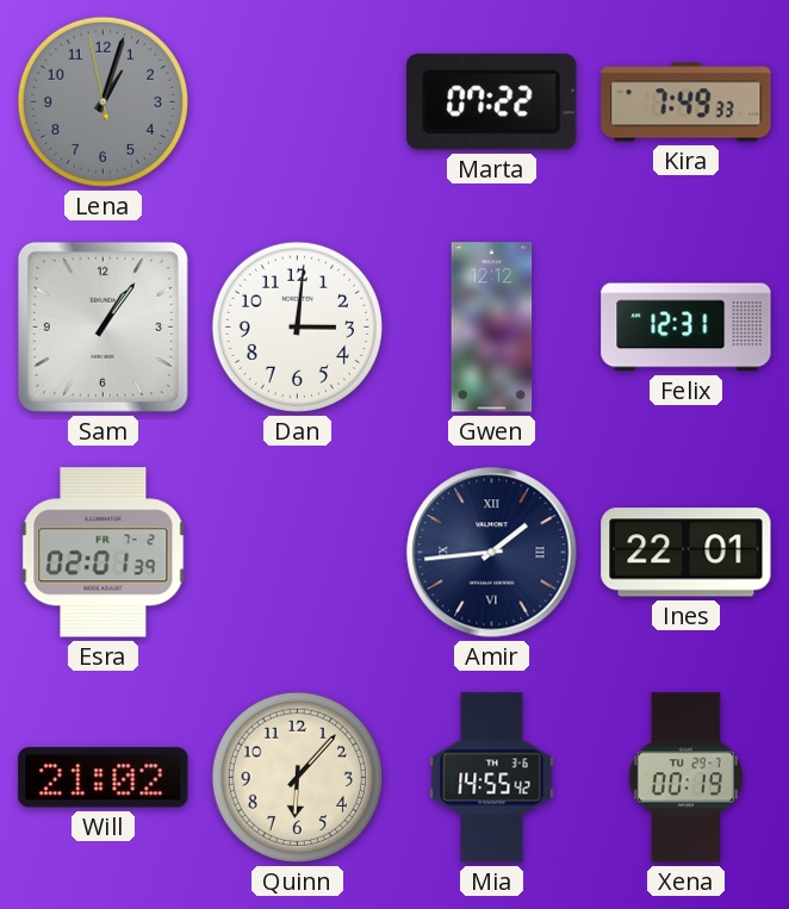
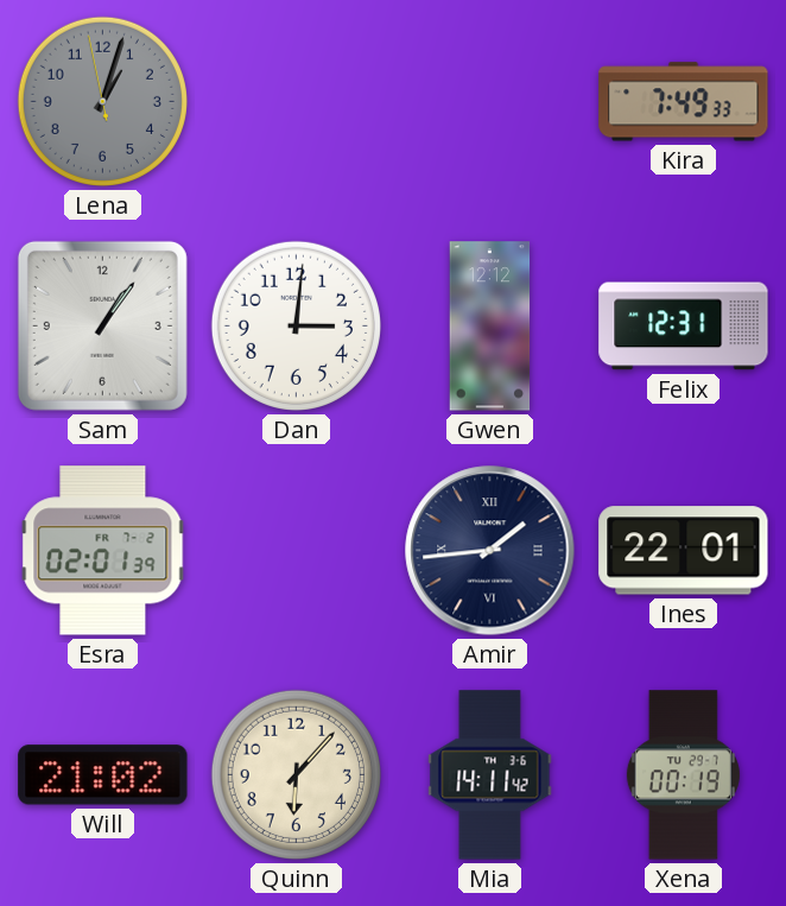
Marta: 07:22 -> none
Mia: 14:55 -> 14:11
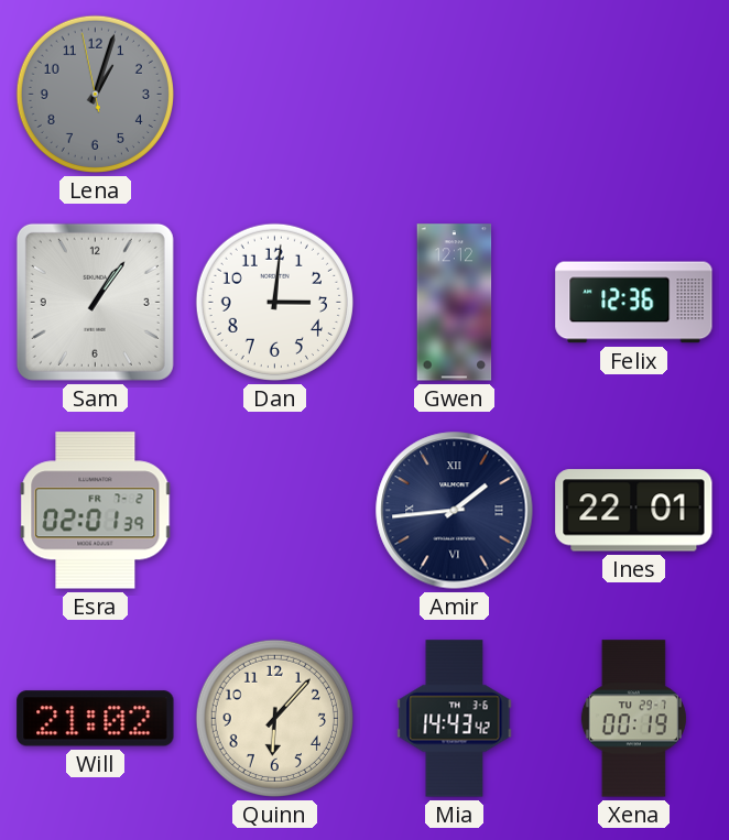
Kira: 7:49 -> none
Felix: 12:31 -> 12:36
Mia: 14:11 -> 14:43
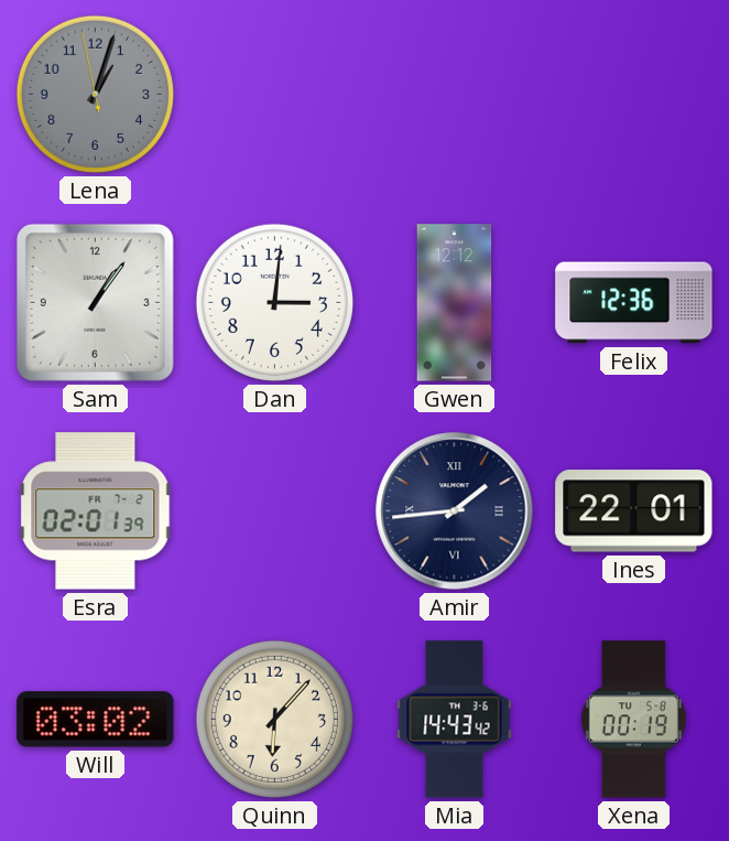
Will: 21:02 -> 03:02
Xena date: TU 29-7 -> TU 5-8
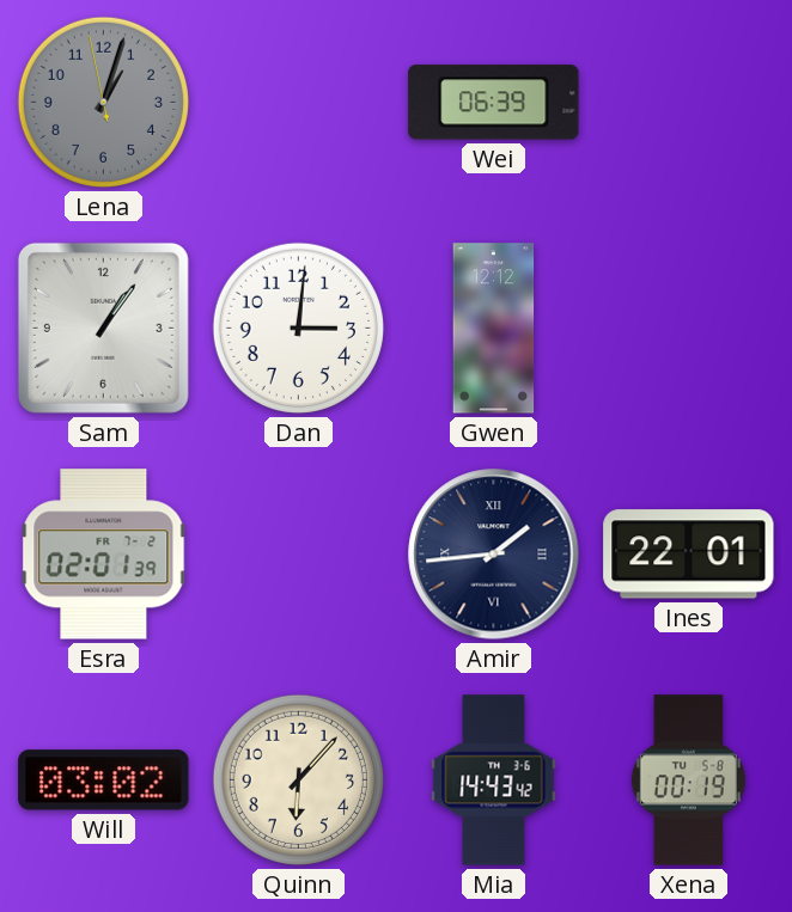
Wei: none -> 06:39
Felix: 12:36 -> none
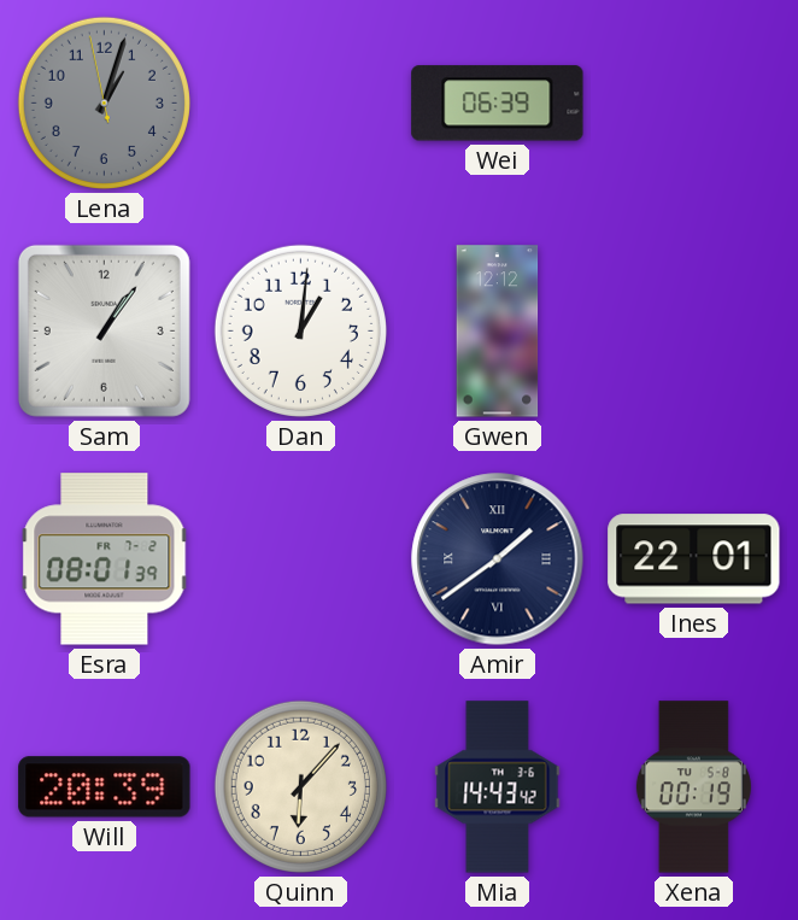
Dan: 3:01 -> 1:01
Esra: 02:01 -> 08:01
Amir: 1:44 -> 1:39
Will: 03:02 -> 20:39
